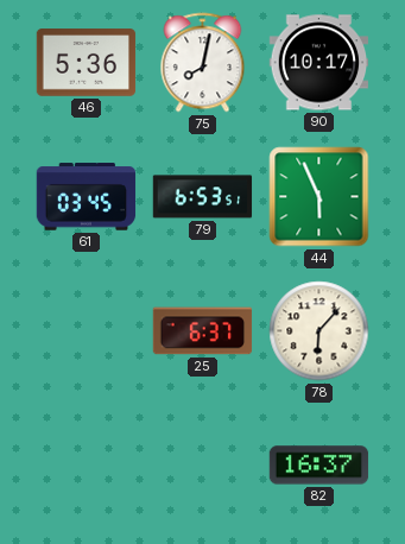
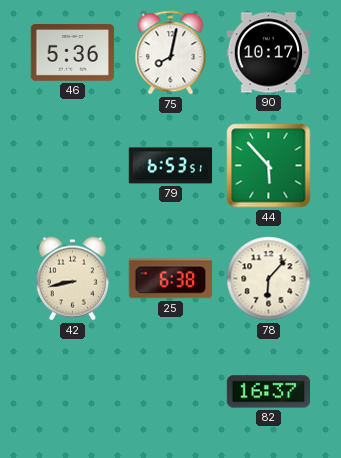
61: 03:45 -> none
44: 5:56 -> 5:53
42: none -> 8:43
25: 6:37 -> 6:38
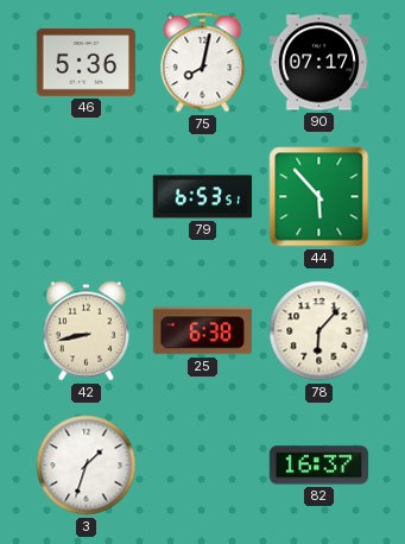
90: 10:17 -> 07:17
3: none -> 1:33
